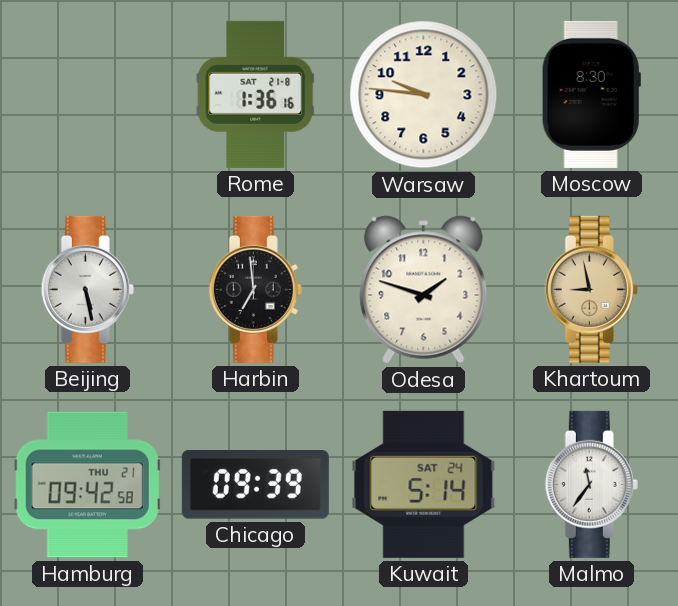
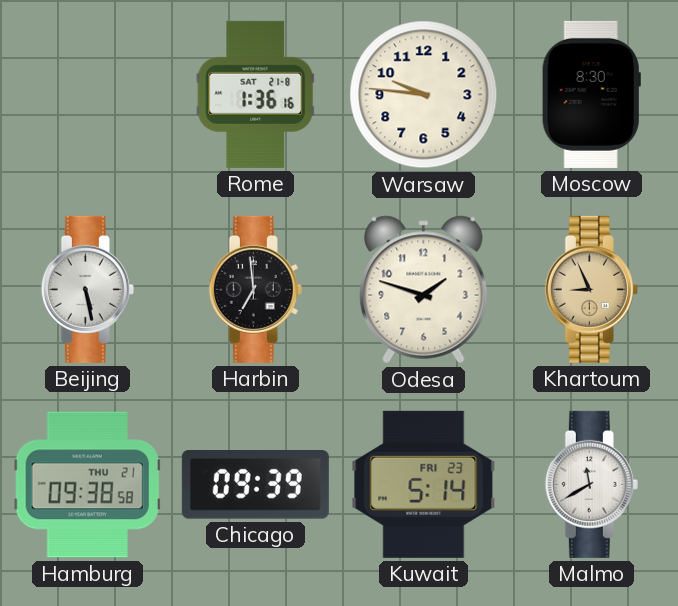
Khartoum: 8:58 -> 8:56
Hamburg: 09:42 -> 09:38
Kuwait date: SAT 24 -> FRI 23
Malmo: 11:36 -> 11:40
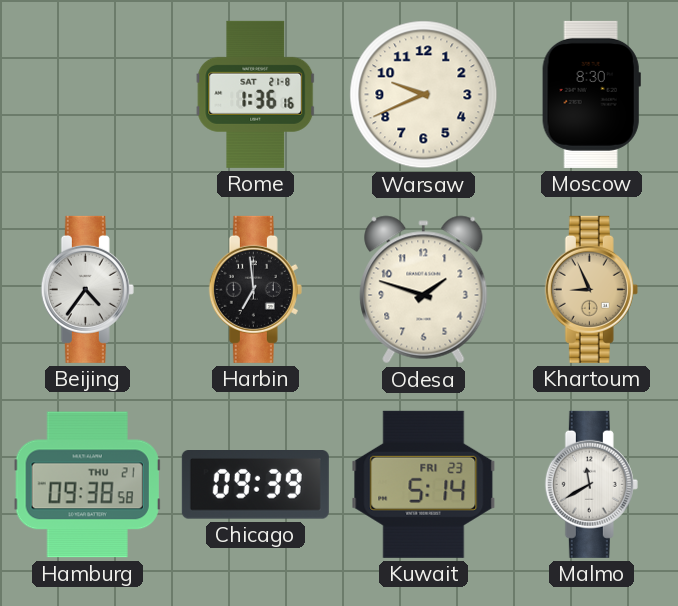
Warsaw: 9:46 -> 9:41
Beijing: 5:28 -> 4:36
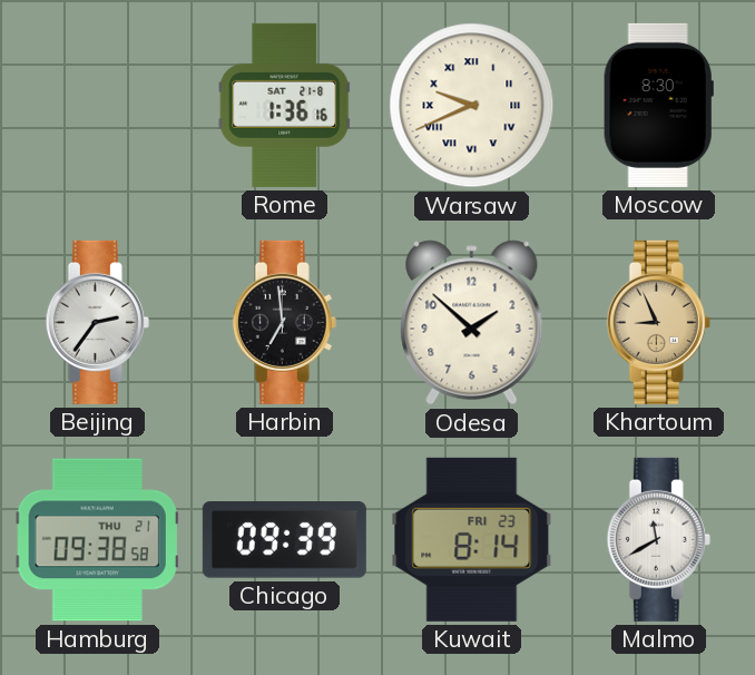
Warsaw numerals: Arabic -> Roman
Beijing: 4:36 -> 2:36
Odesa: 1:48 -> 1:52
Kuwait: 5:14 -> 8:14
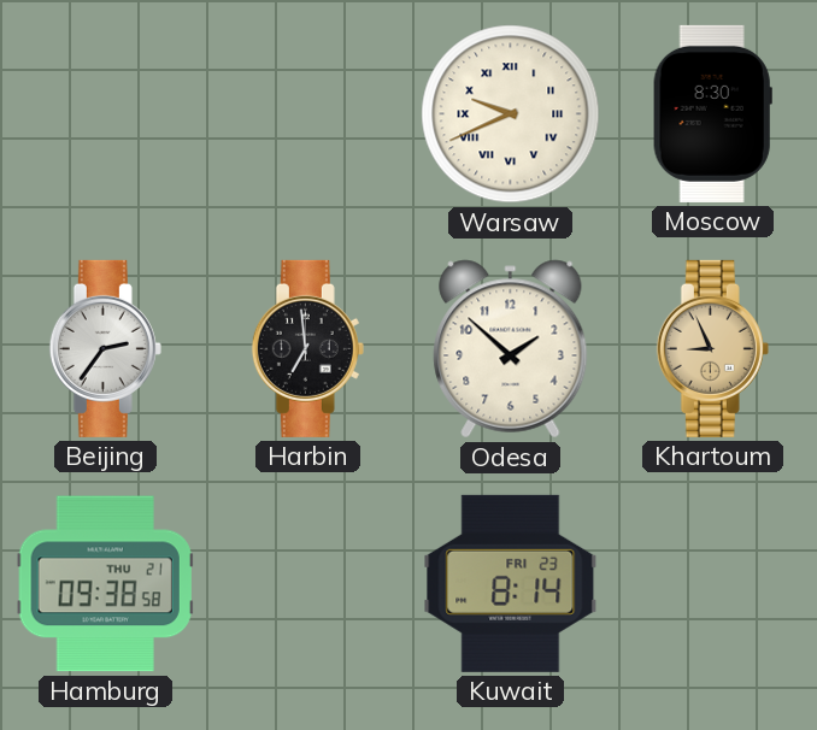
Rome: 1:36 -> none
Chicago: 09:39 -> none
Malmo: 11:40 -> none
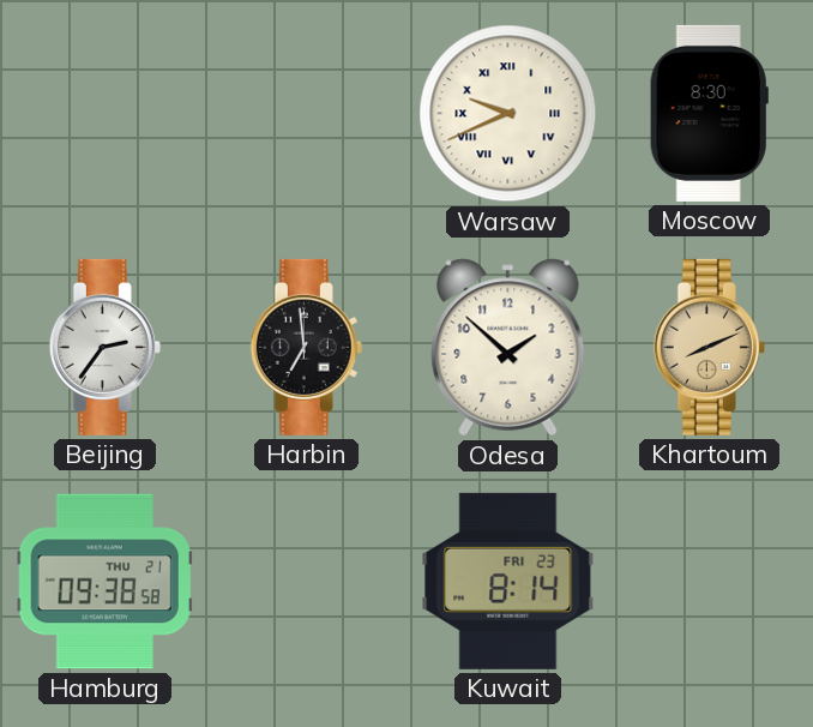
Khartoum: 8:56 -> 8:11
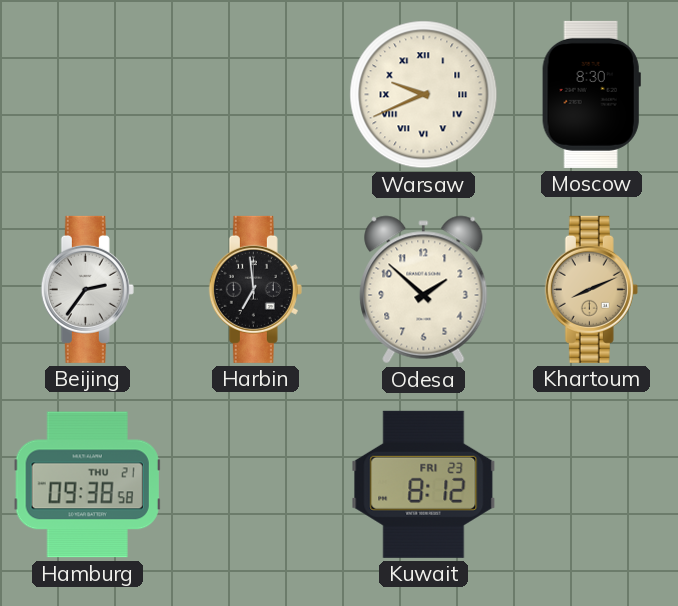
Kuwait: 8:14 -> 8:12
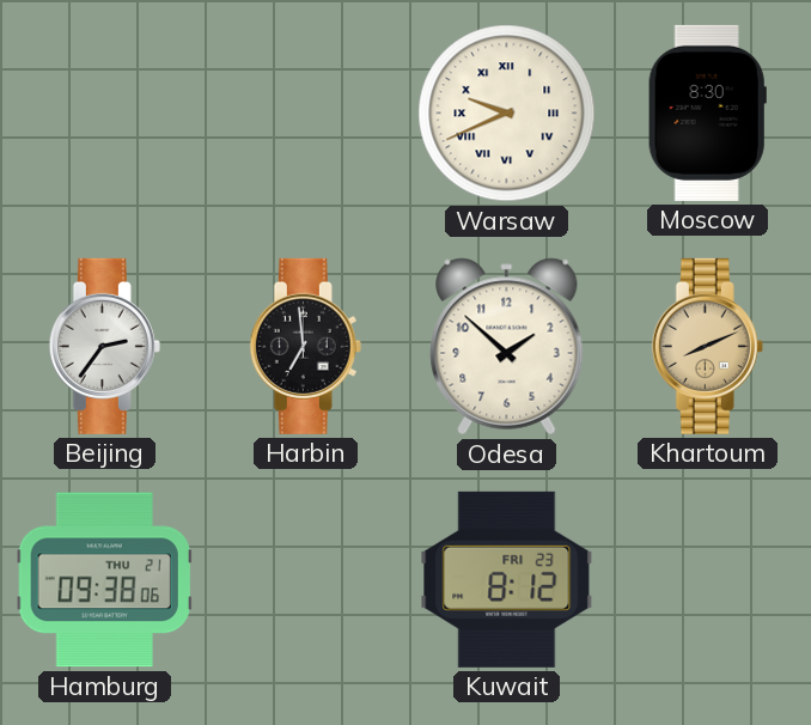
Hamburg: 09:38:58 -> 09:38:06
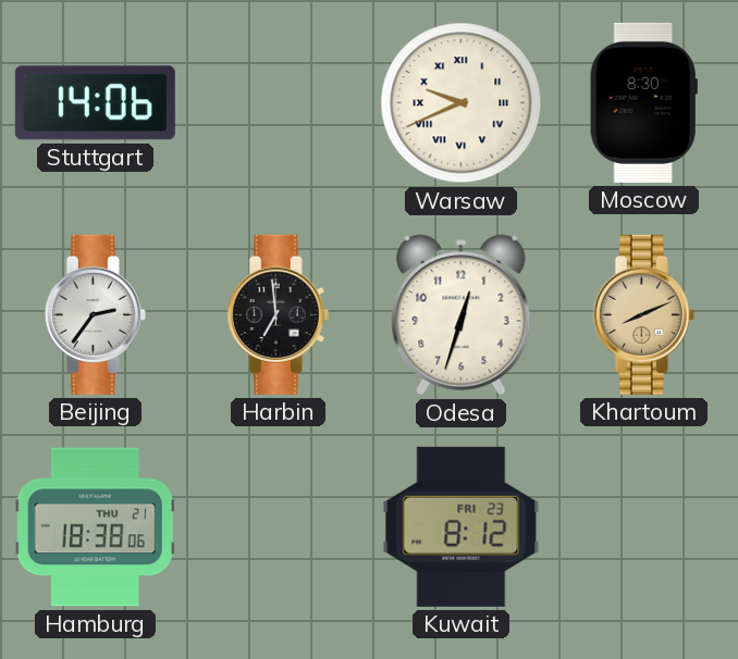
Stuttgart: none -> 14:06
Odesa: 1:52 -> 12:33
Hamburg: 09:38 -> 18:38
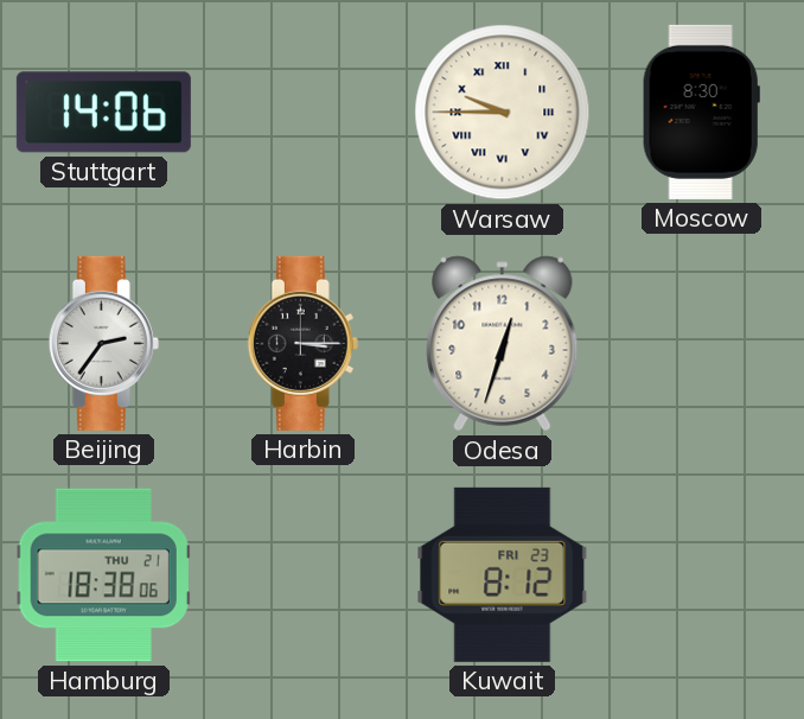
Warsaw: 9:41 -> 9:45
Harbin: 6:59 -> 3:15
Khartoum: 8:11 -> none
